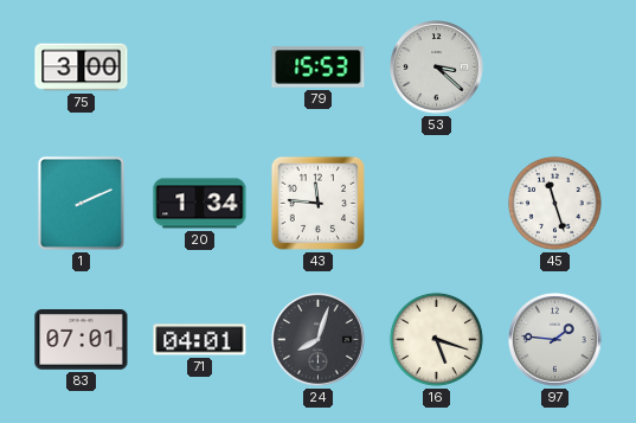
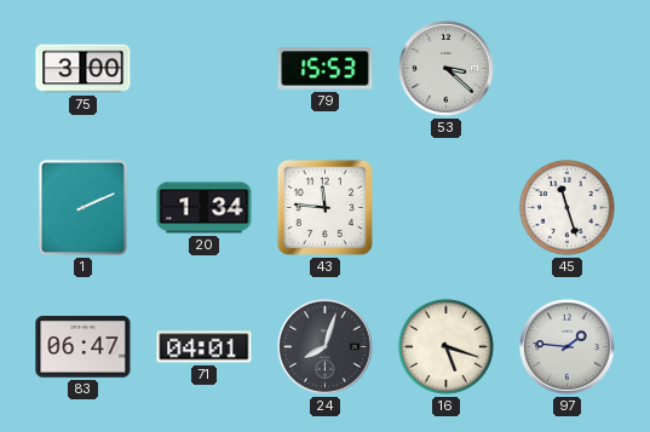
83: 07:01 -> 06:47
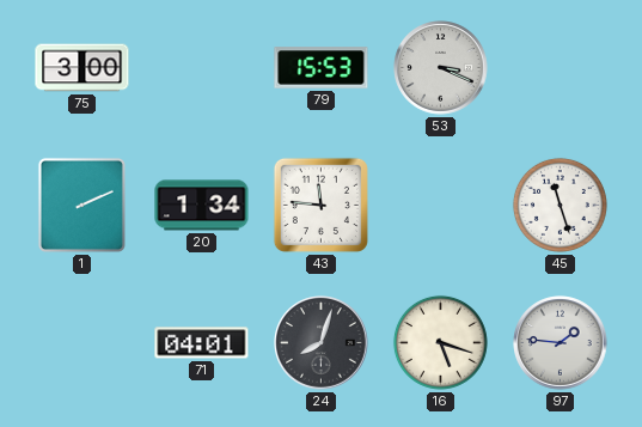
53: 3:22 -> 3:19
83: 06:47 -> none
